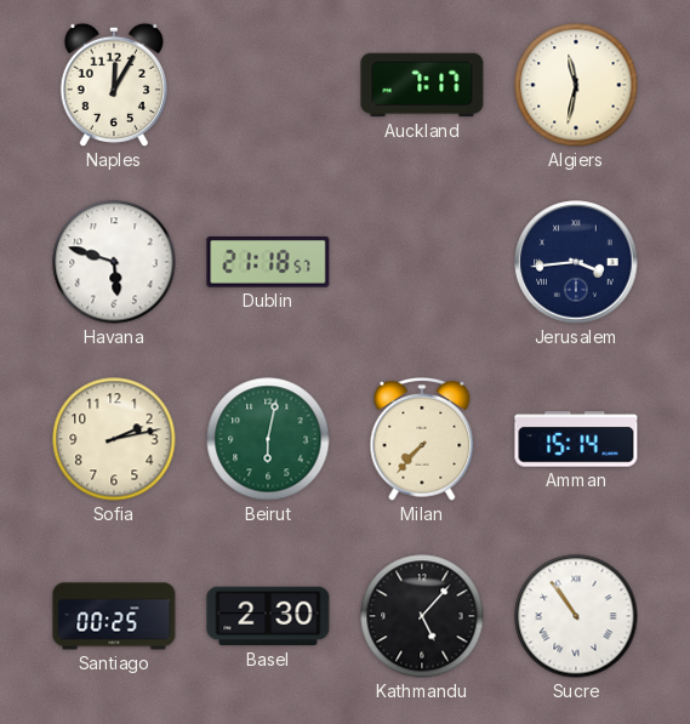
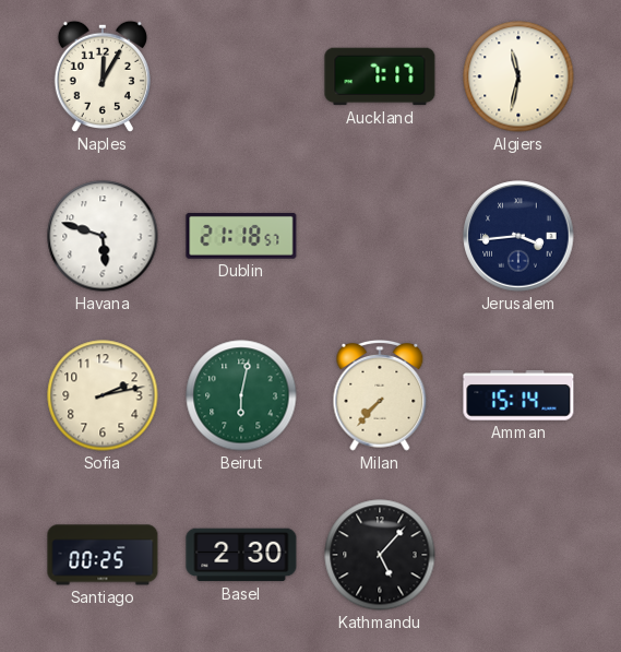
Sucre: 10:54 -> none
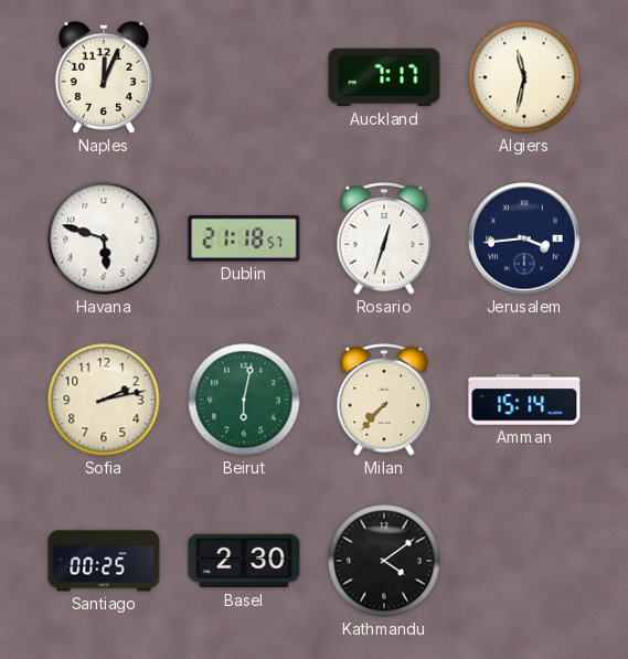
Naples: 12:05 -> 12:04
Rosario: none -> 12:33
Kathmandu: 5:07 -> 4:09
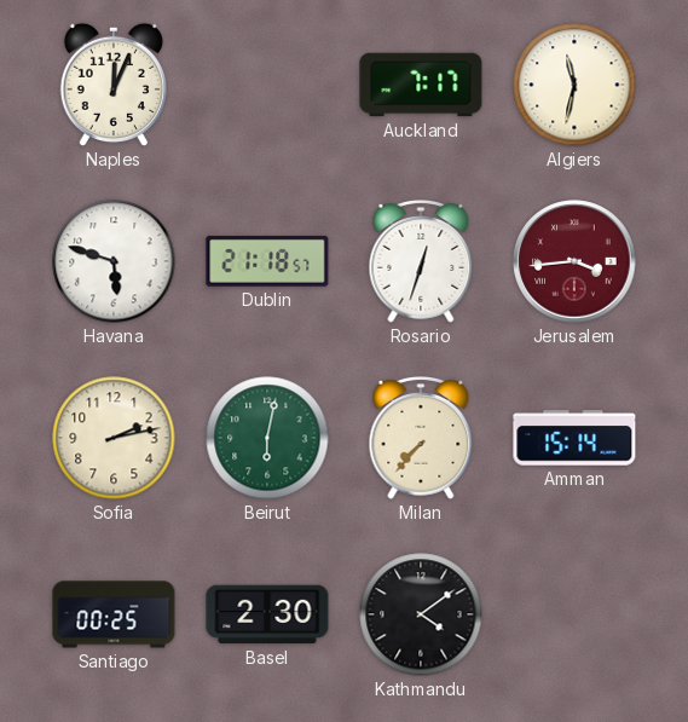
Jerusalem dial: navy -> burgundy
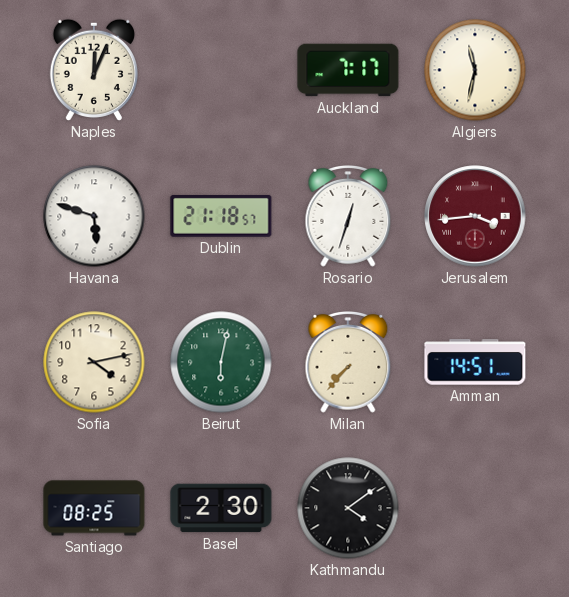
Sofia: 2:13 -> 4:13
Amman: 15:14 -> 14:51
Santiago: 00:25 -> 08:25
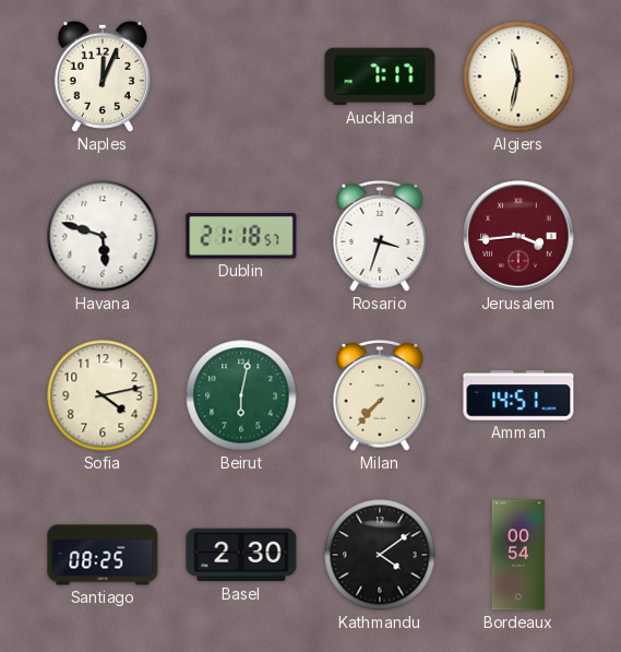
Rosario: 12:33 -> 3:33
Bordeaux: none -> 00:54
